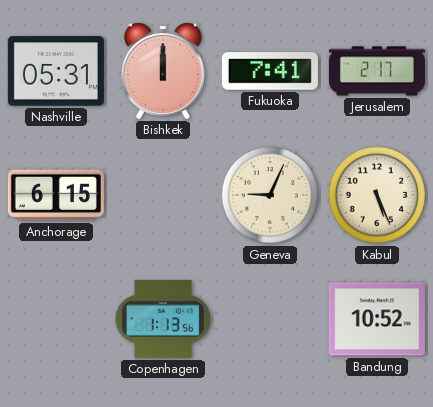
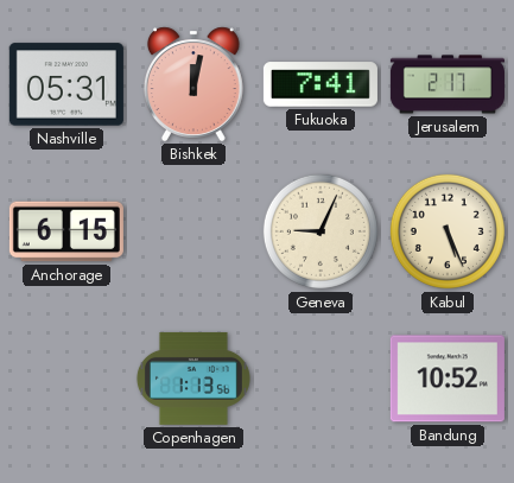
Bishkek: 12:00 -> 12:02
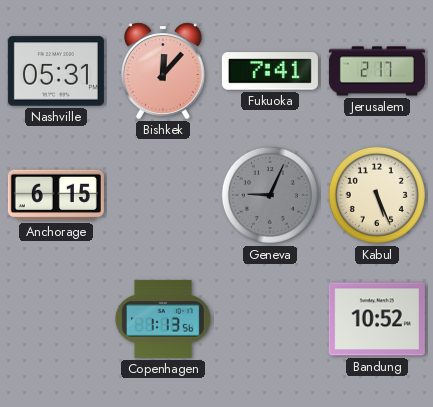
Bishkek: 12:02 -> 12:07
Geneva dial: cream -> grey
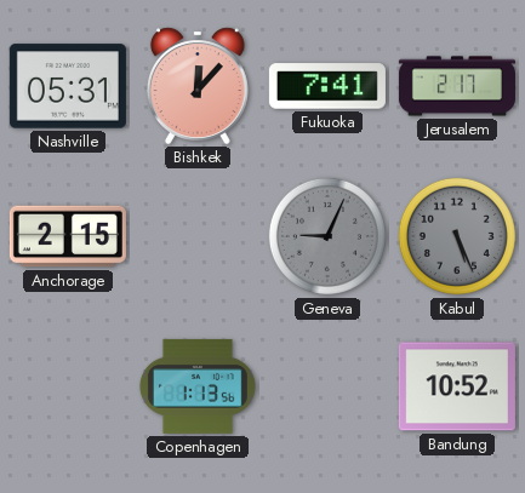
Anchorage: 6:15 -> 2:15
Kabul dial: cream -> grey
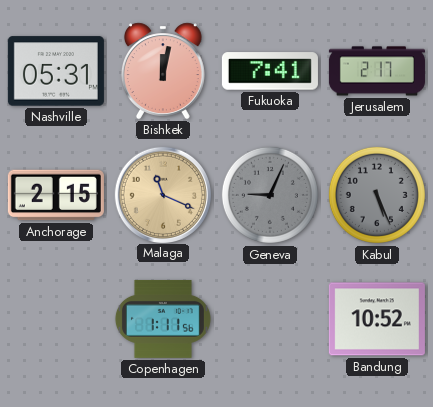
Bishkek: 12:07 -> 12:02
Malaga: none -> 11:19
Copenhagen: 1:13 -> 1:11
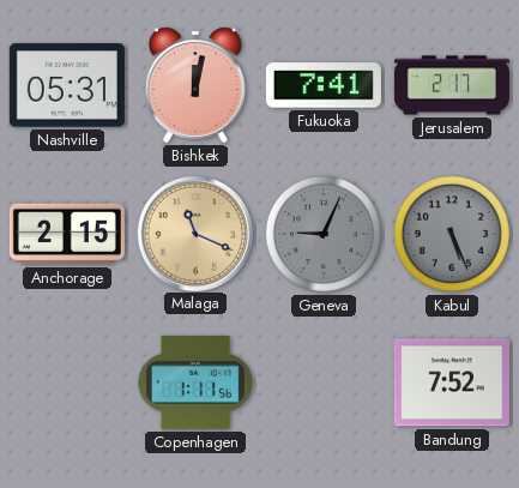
Bandung: 10:52 -> 7:52
